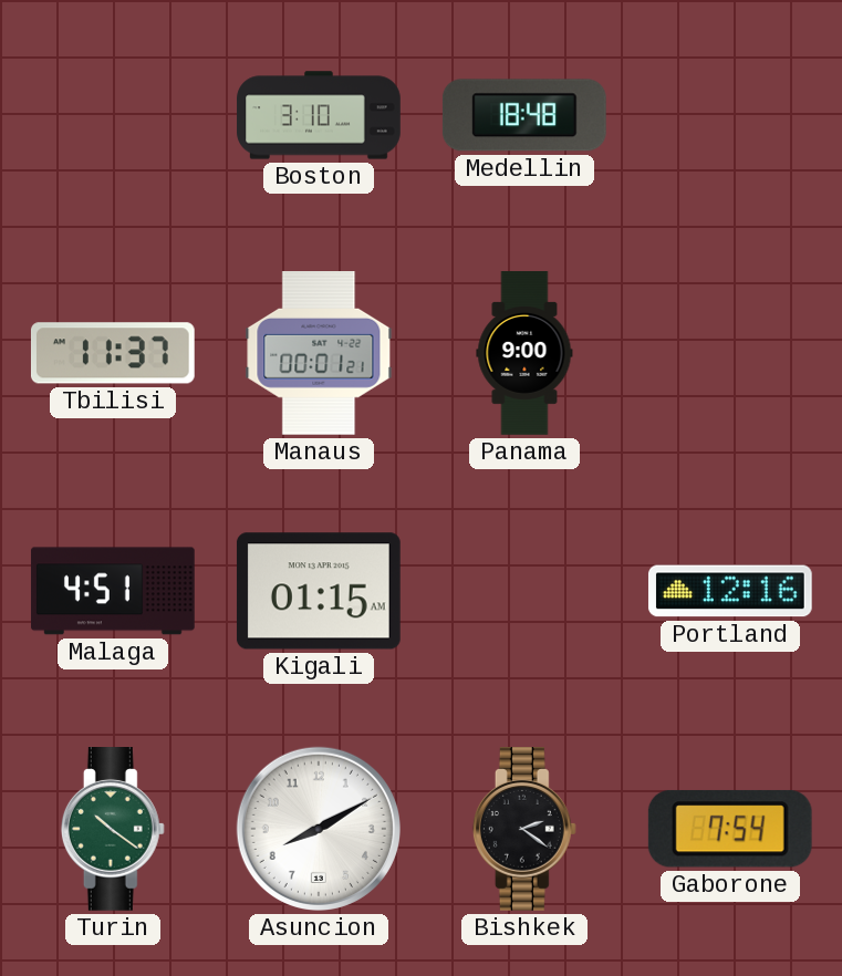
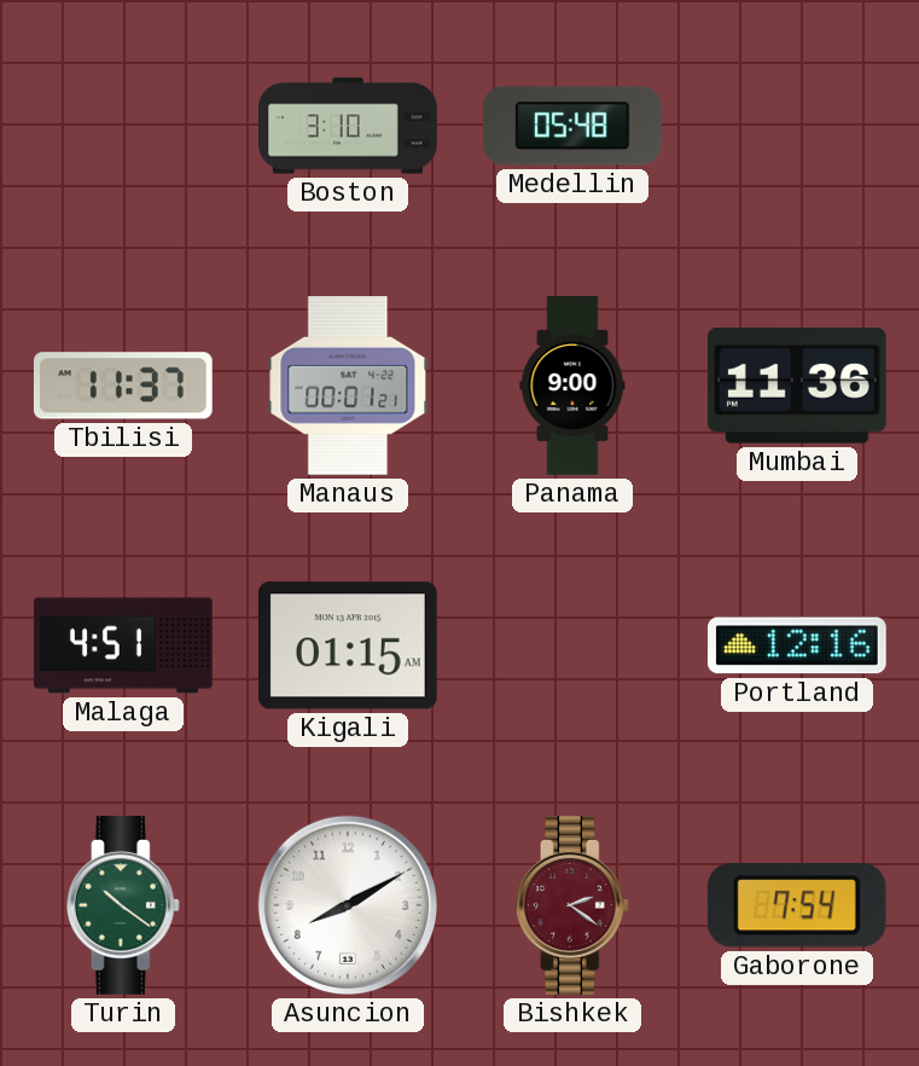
Medellin: 18:48 -> 05:48
Mumbai: none -> 11:36
Bishkek dial: black -> burgundy
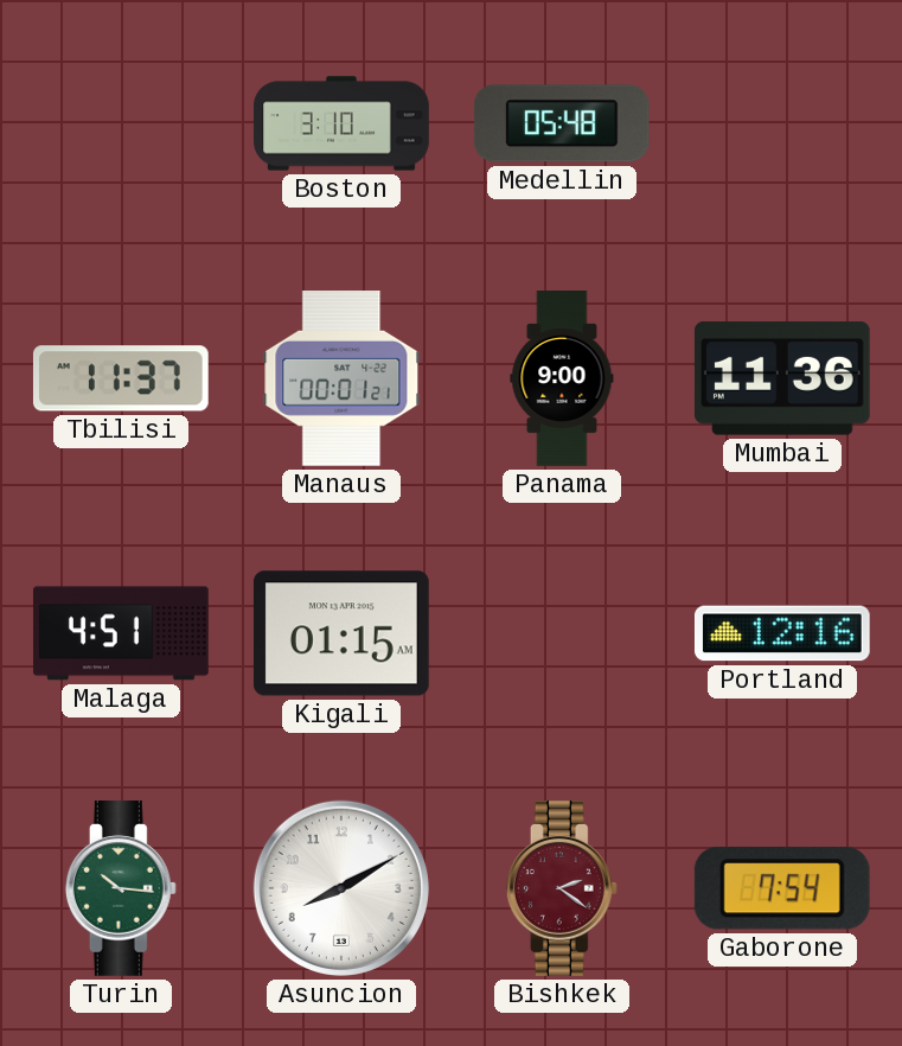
Turin: 10:21 -> 10:16
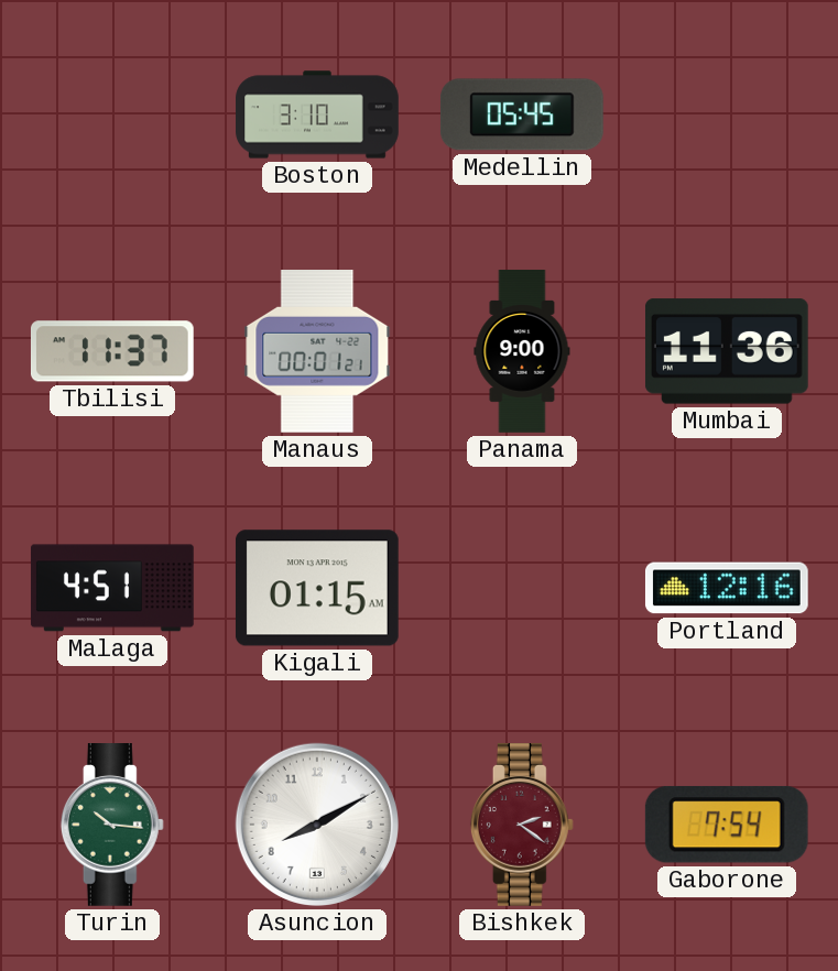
Medellin: 05:48 -> 05:45
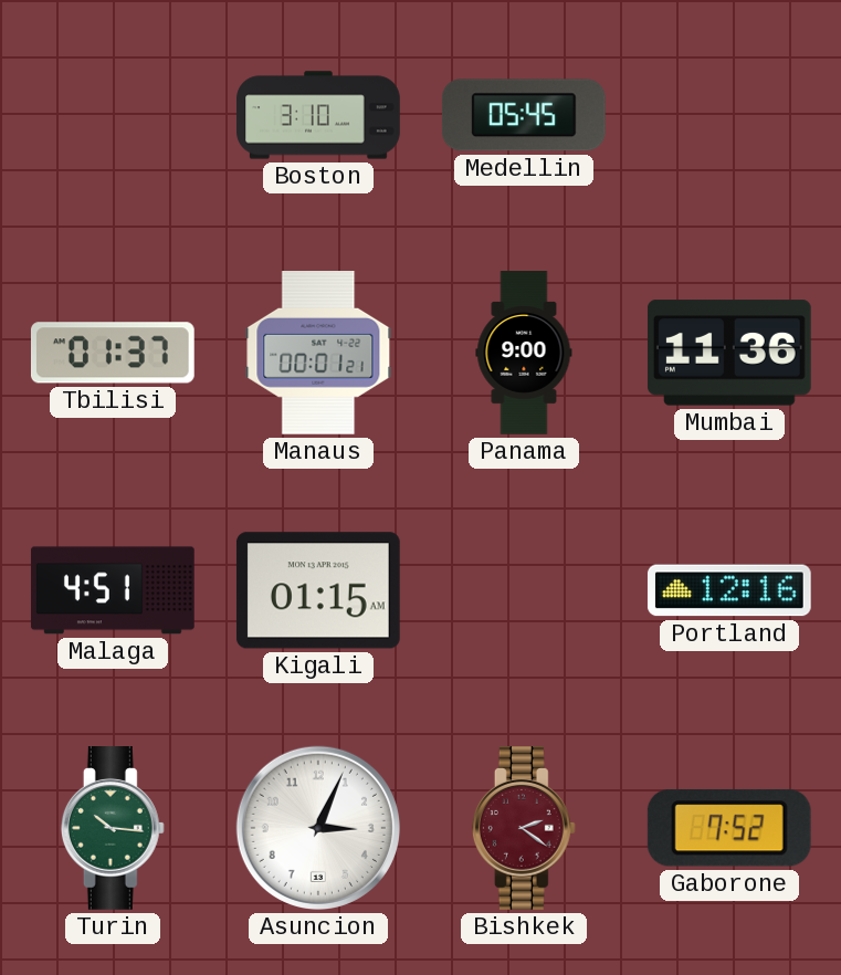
Tbilisi: 11:37 -> 01:37
Asuncion: 8:10 -> 3:04
Gaborone: 7:54 -> 7:52
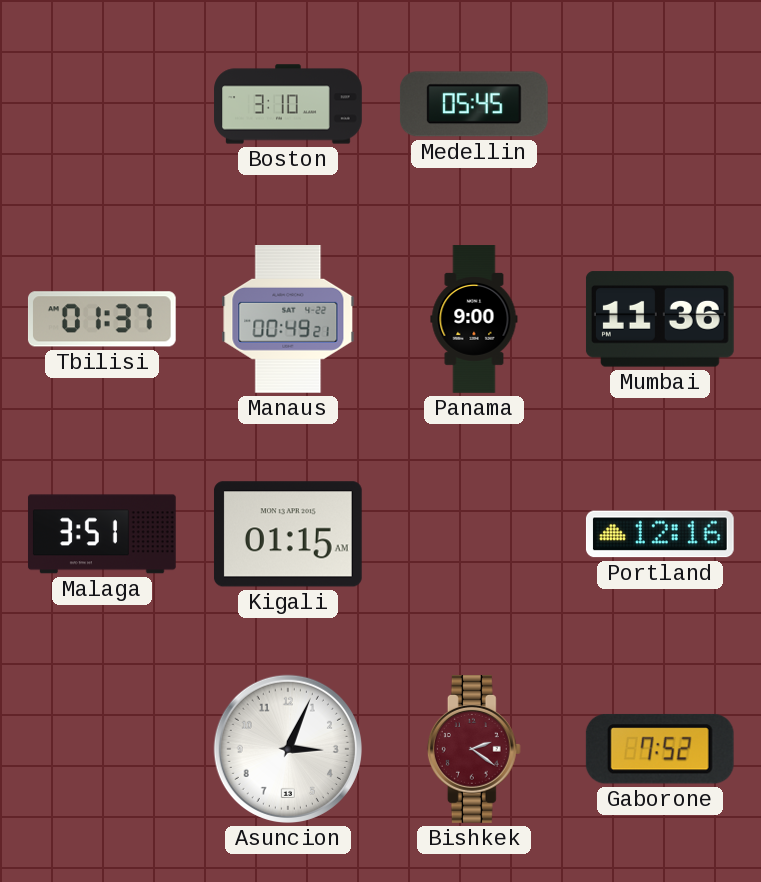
Manaus: 00:01 -> 00:49
Malaga: 4:51 -> 3:51
Turin: 10:16 -> none
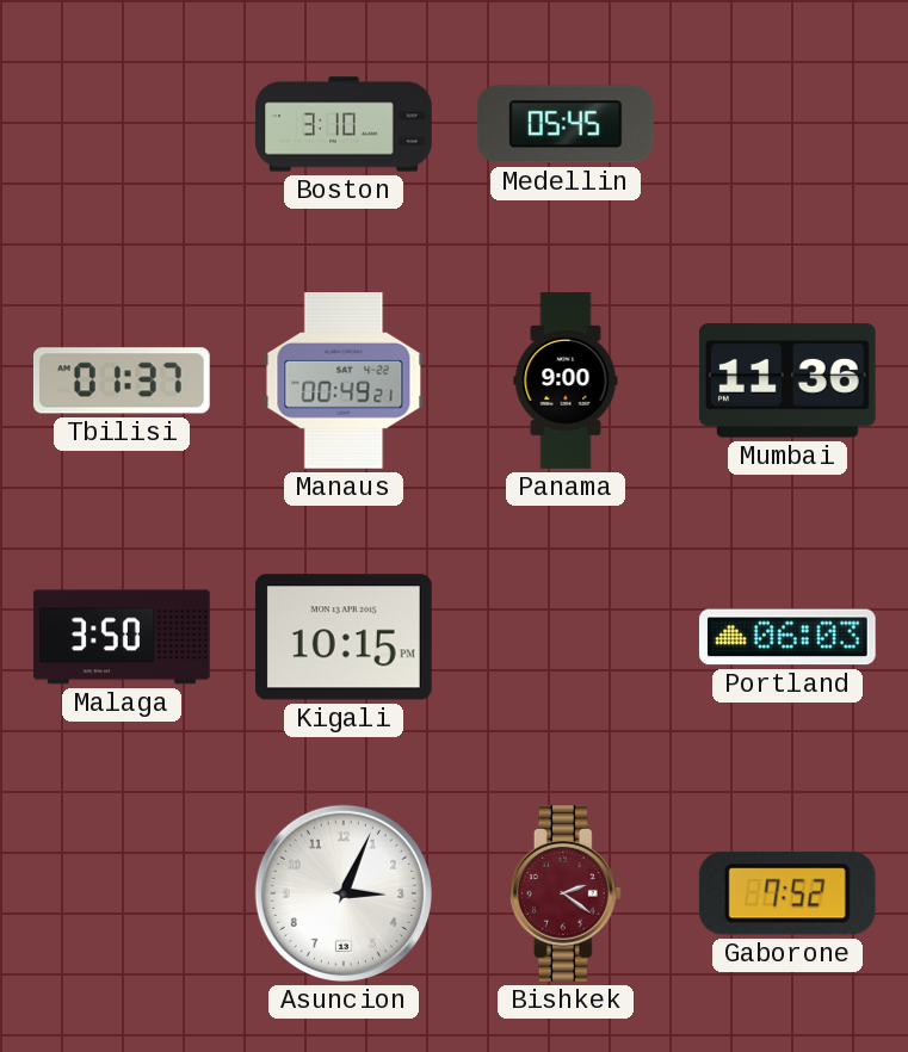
Malaga: 3:51 -> 3:50
Kigali: 01:15 -> 10:15
Portland: 12:16 -> 06:03
